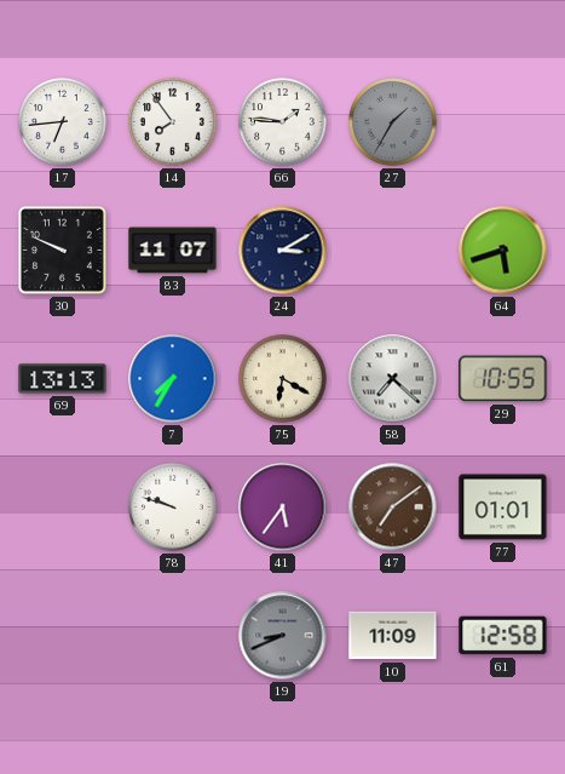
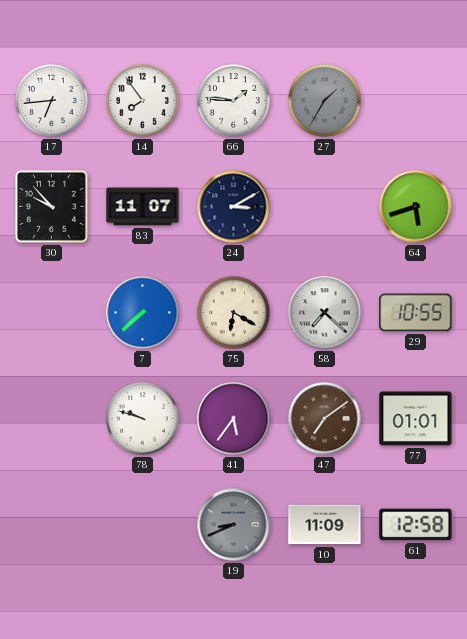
30: 9:49 -> 9:53
69: 13:13 -> none
7: 7:35 -> 7:38
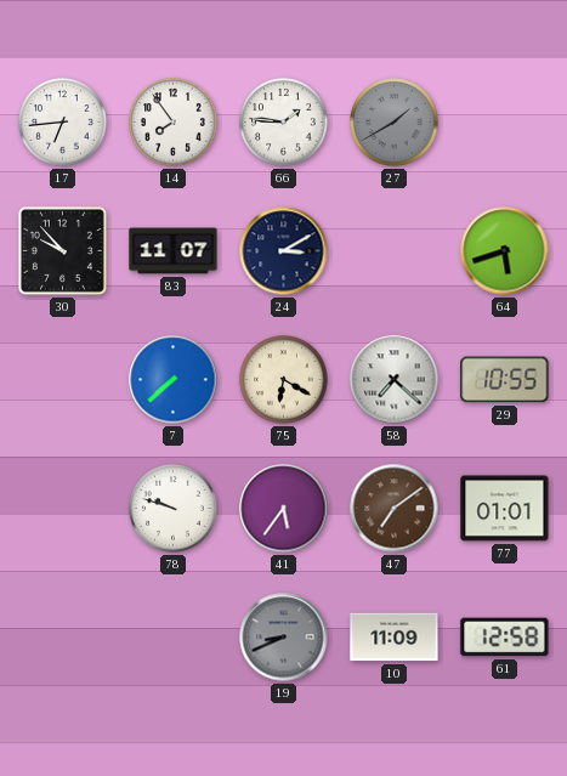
27: 1:35 -> 1:40
